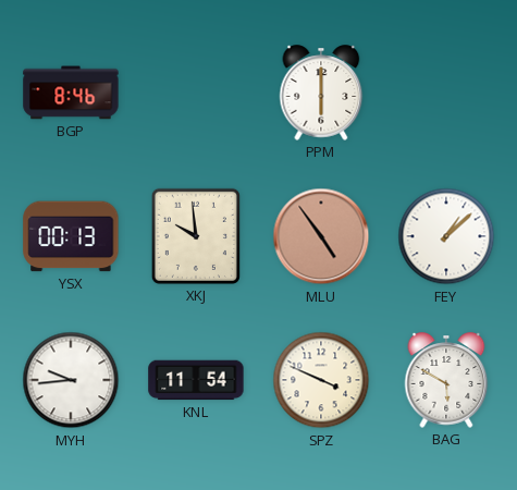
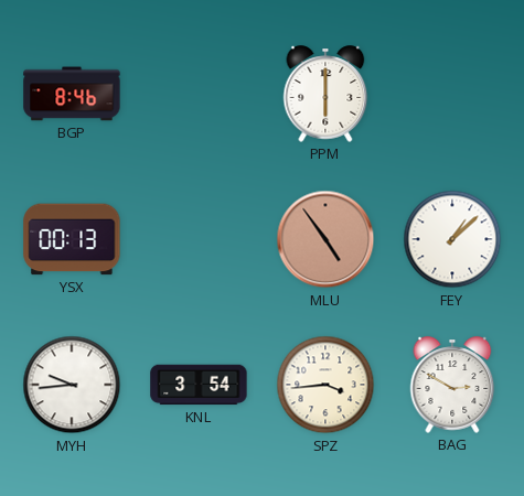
XKJ: 9:59 -> none
KNL: 11:54 -> 3:54
SPZ: 3:49 -> 3:44
BAG: 5:50 -> 2:50
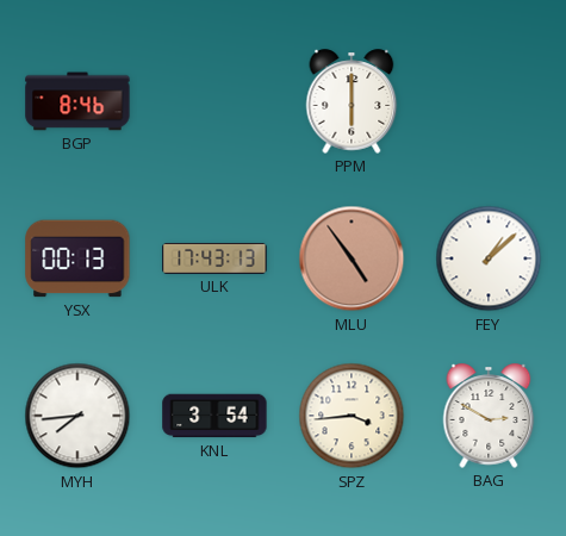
ULK: none -> 17:43
MYH: 9:44 -> 7:44
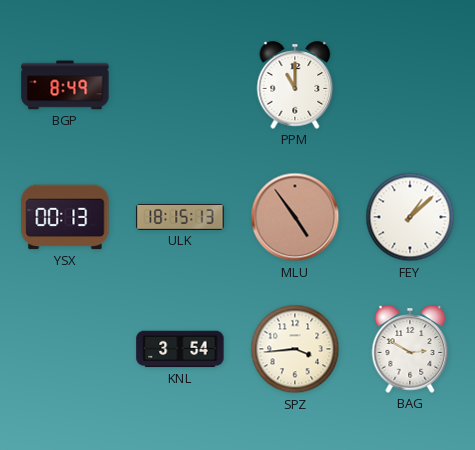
BGP: 8:46 -> 8:49
PPM: 6:00 -> 11:00
ULK: 17:43 -> 18:15
MYH: 7:44 -> none
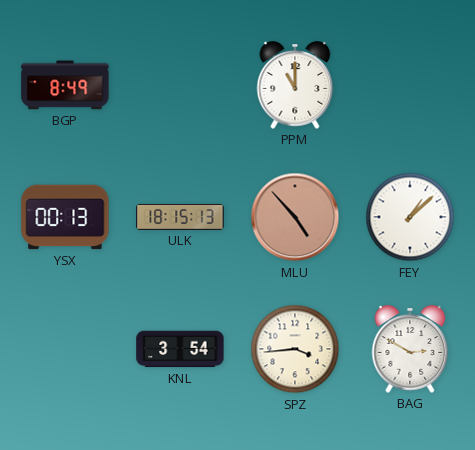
MLU: 4:54 -> 4:53
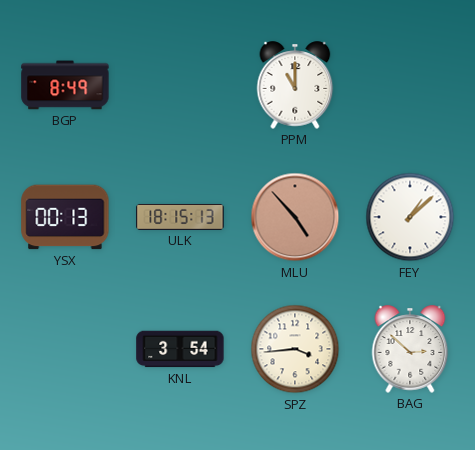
BAG: 2:50 -> 2:52
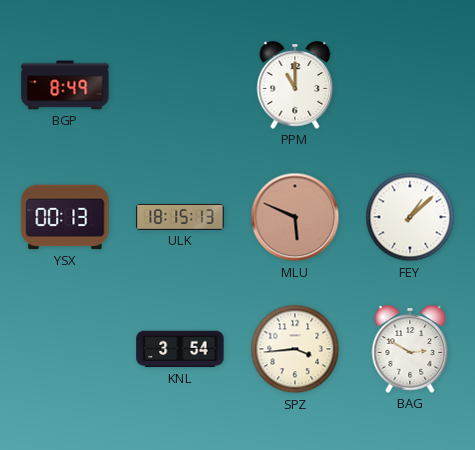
MLU: 4:53 -> 5:49
BAG: 2:52 -> 2:50
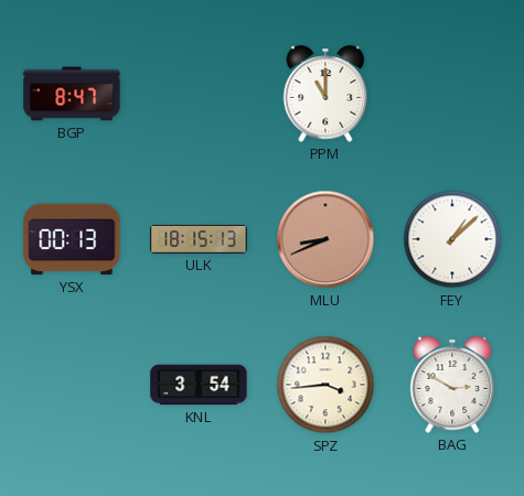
BGP: 8:49 -> 8:47
MLU: 5:49 -> 8:41
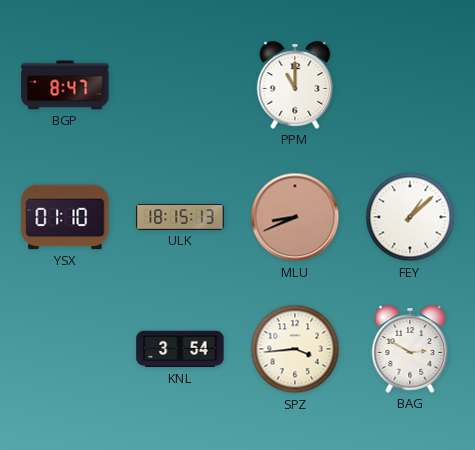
YSX: 00:13 -> 01:10
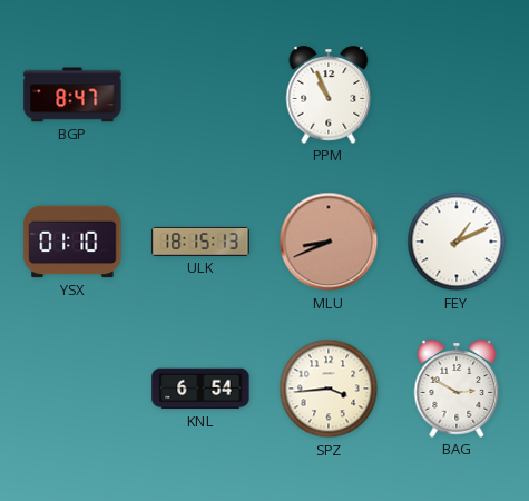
PPM: 11:00 -> 10:56
FEY: 1:08 -> 1:11
KNL: 3:54 -> 6:54
